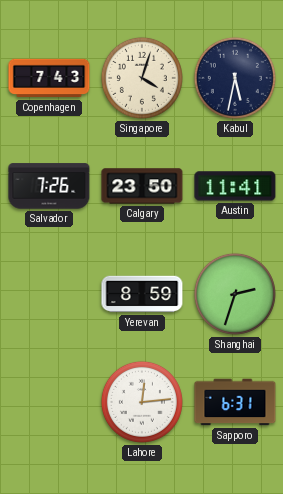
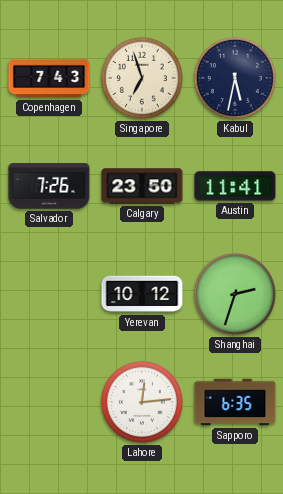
Singapore: 4:03 -> 6:57
Yerevan: 8:59 -> 10:12
Sapporo: 6:31 -> 6:35
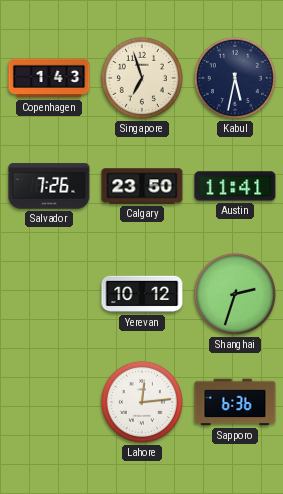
Copenhagen: 7:43 -> 1:43
Sapporo: 6:35 -> 6:36
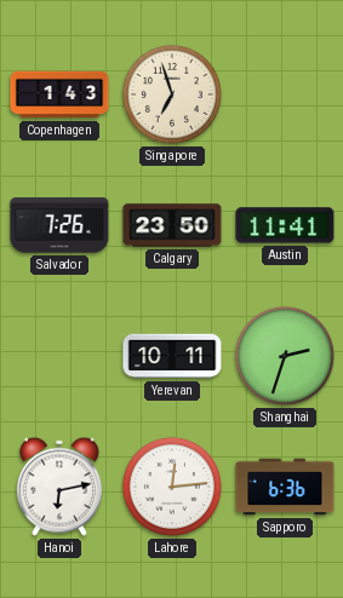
Kabul: 5:32 -> none
Yerevan: 10:12 -> 10:11
Hanoi: none -> 6:13
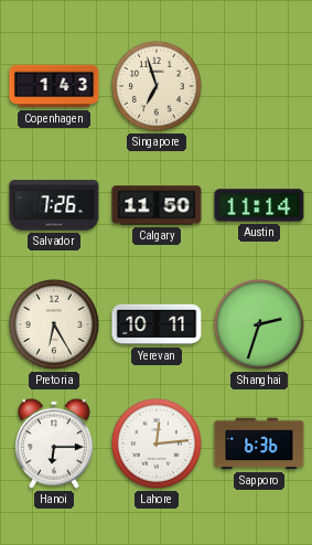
Calgary: 23:50 -> 11:50
Austin: 11:41 -> 11:14
Pretoria: none -> 6:25
Hanoi: 6:13 -> 6:15
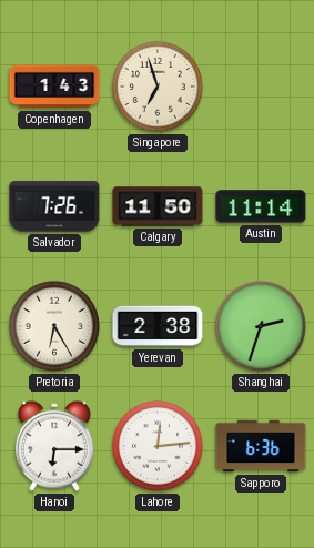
Yerevan: 10:11 -> 2:38
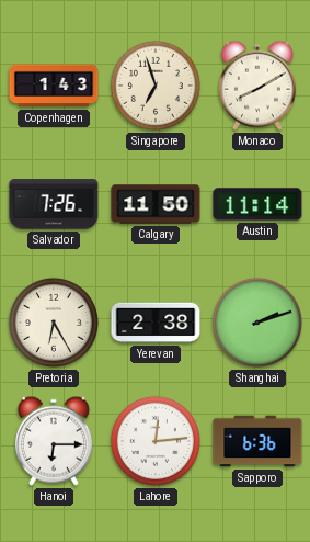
Monaco: none -> 8:10
Shanghai: 2:33 -> 2:12
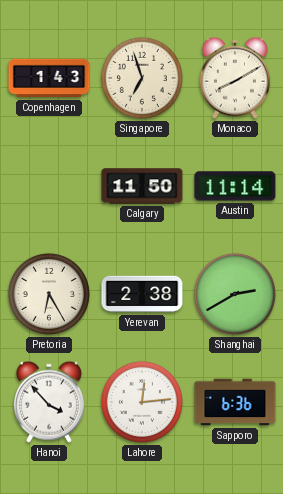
Salvador: 7:26 -> none
Shanghai: 2:12 -> 2:40
Hanoi: 6:15 -> 3:53
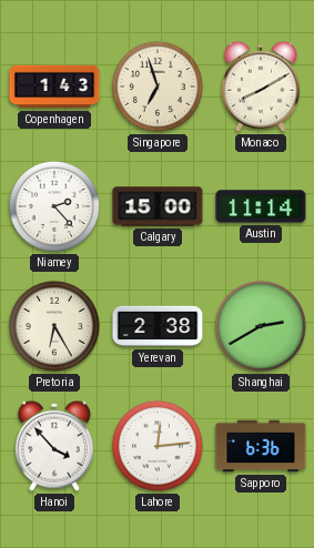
Niamey: none -> 2:23
Calgary: 11:50 -> 15:00
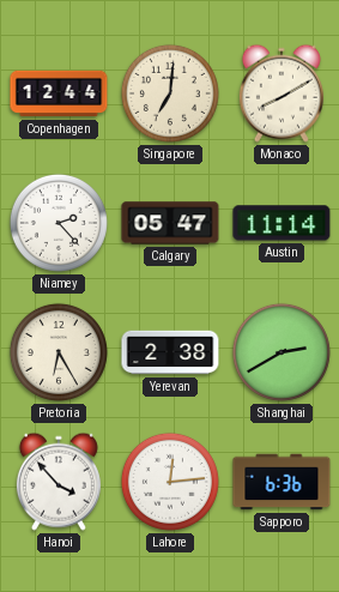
Copenhagen: 1:43 -> 12:44
Singapore: 6:57 -> 7:01
Calgary: 15:00 -> 05:47
